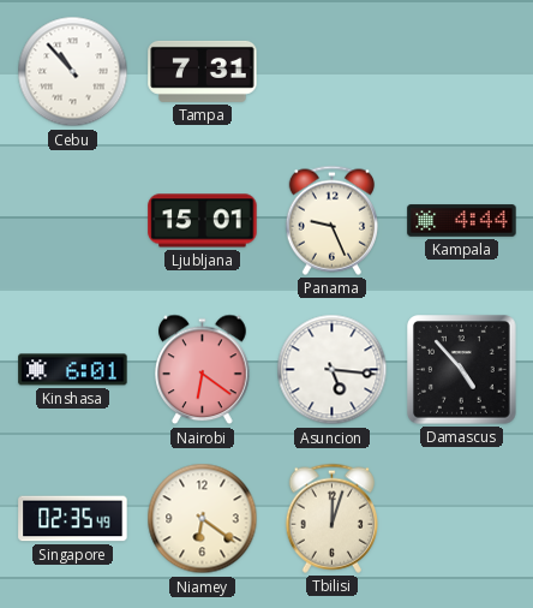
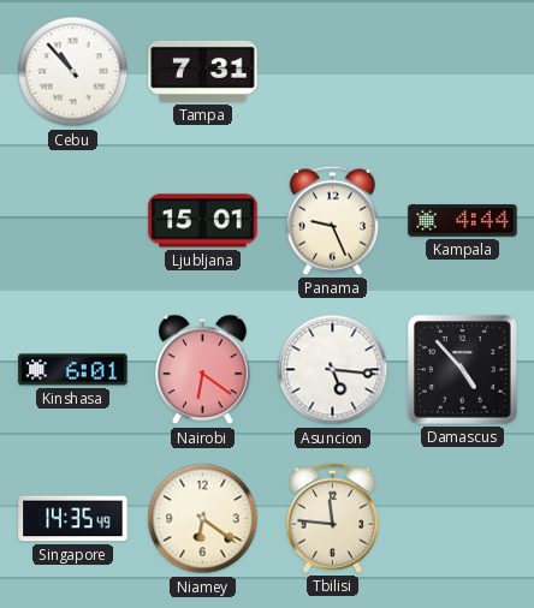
Singapore: 02:35 -> 14:35
Tbilisi: 12:03 -> 11:46
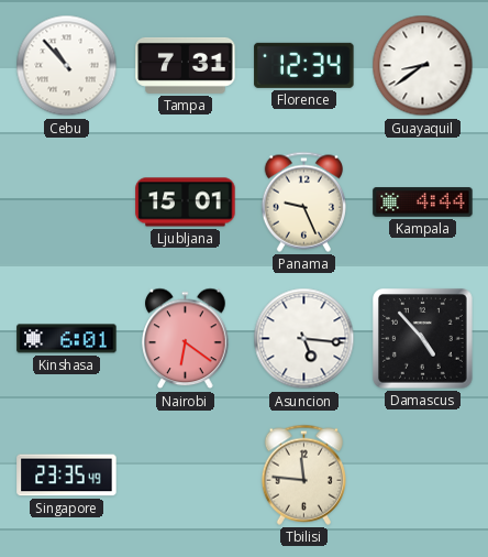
Florence: none -> 12:34
Guayaquil: none -> 8:39
Singapore: 14:35 -> 23:35
Niamey: 6:21 -> none
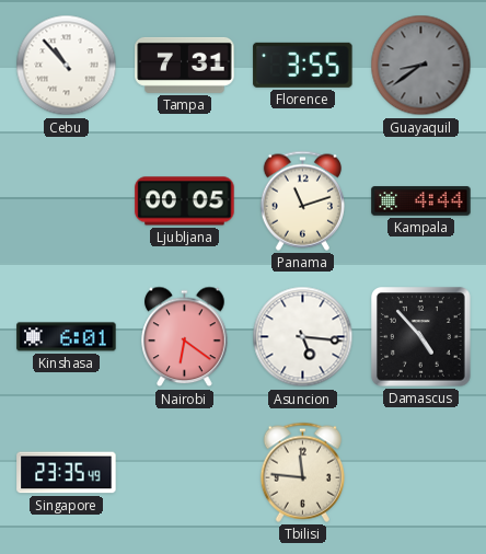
Florence: 12:34 -> 3:55
Guayaquil dial: white -> grey
Ljubljana: 15:01 -> 00:05
Panama: 9:26 -> 11:12
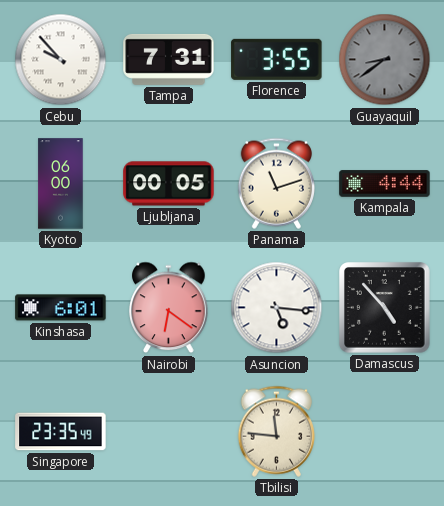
Cebu: 10:53 -> 9:53
Kyoto: none -> 06:00
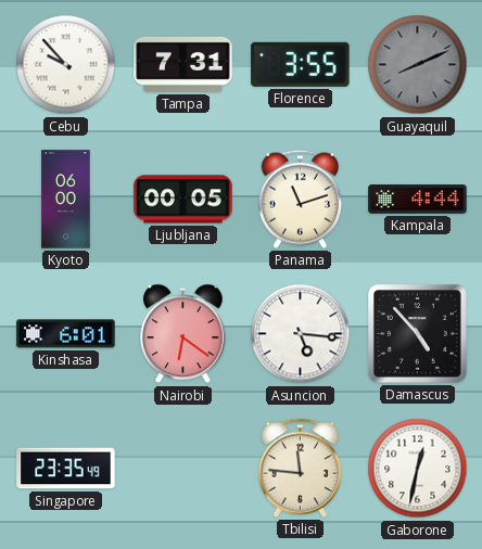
Guayaquil: 8:39 -> 8:11
Gaborone: none -> 12:32
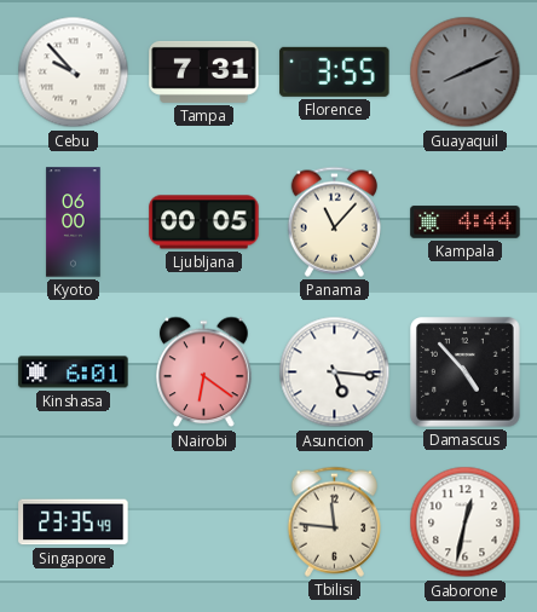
Panama: 11:12 -> 11:07
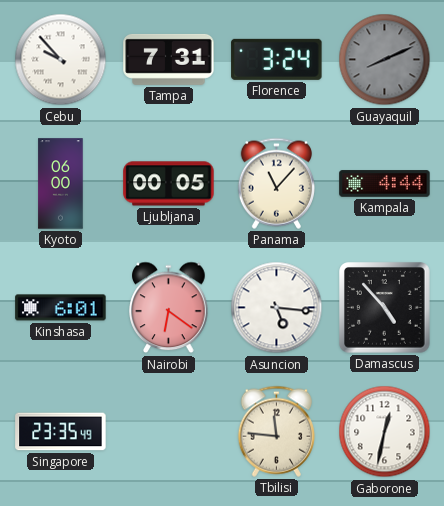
Florence: 3:55 -> 3:24
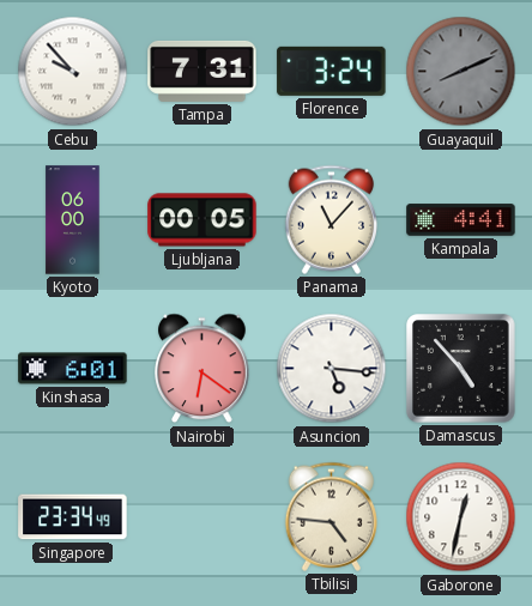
Kampala: 4:44 -> 4:41
Singapore: 23:35 -> 23:34
Tbilisi: 11:46 -> 4:46
